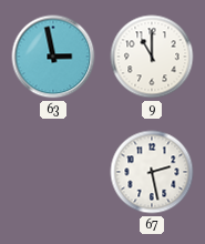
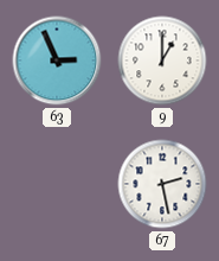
63: 2:58 -> 2:56
9: 11:00 -> 1:00
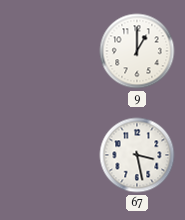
63: 2:56 -> none
67: 2:28 -> 3:28
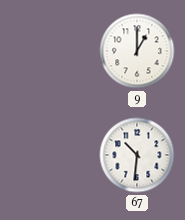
67: 3:28 -> 10:31
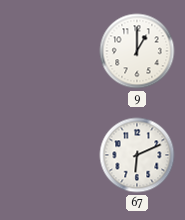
67: 10:31 -> 6:11
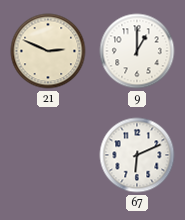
21: none -> 2:49
